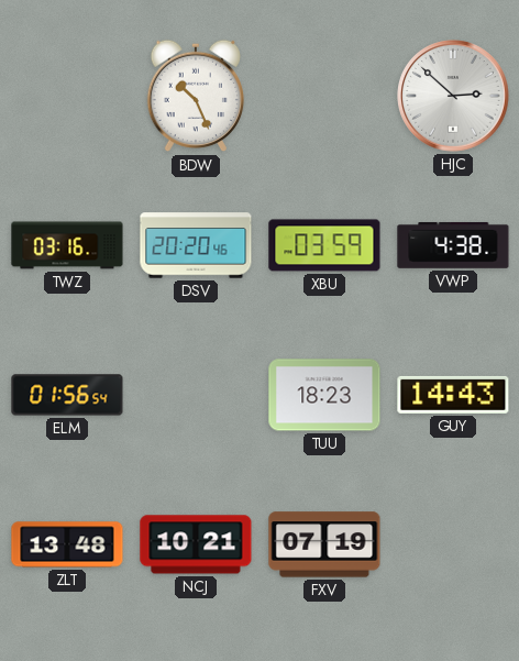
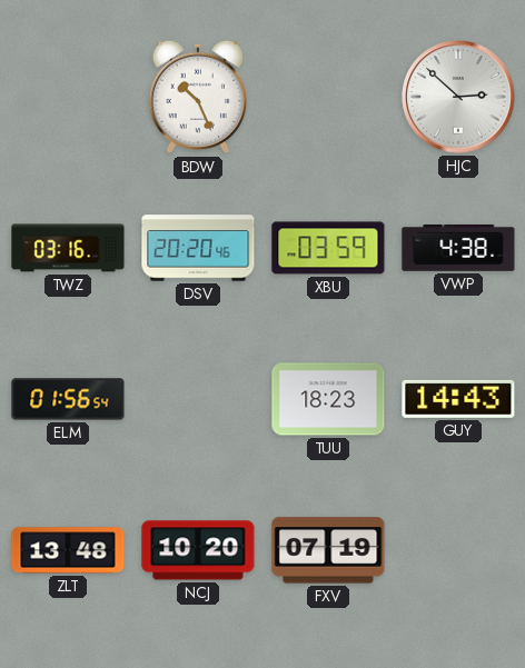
NCJ: 10:21 -> 10:20
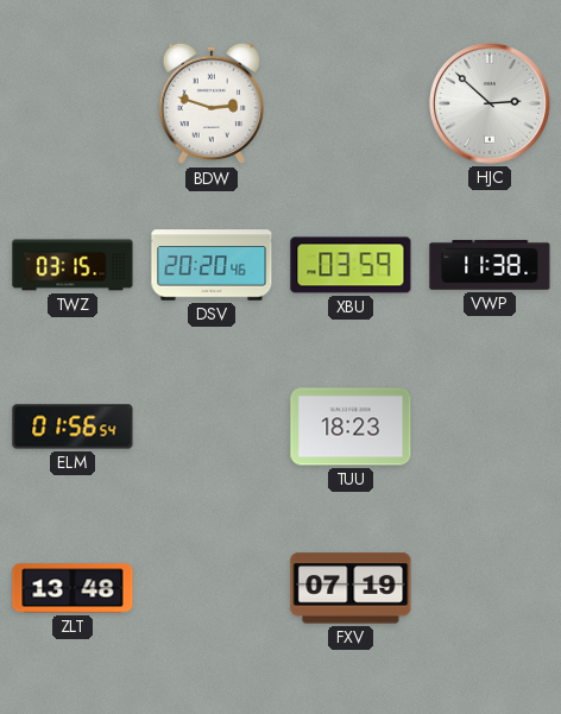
BDW: 10:26 -> 2:48
TWZ: 03:16 -> 03:15
VWP: 4:38 -> 11:38
GUY: 14:43 -> none
NCJ: 10:20 -> none
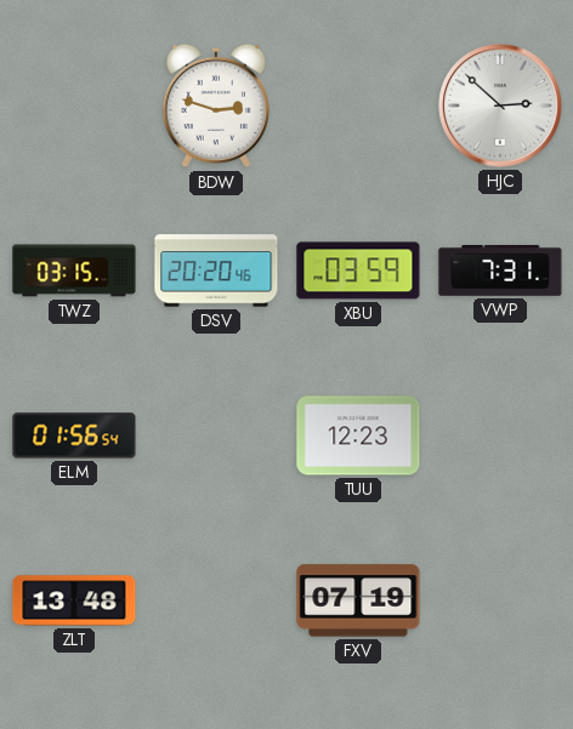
VWP: 11:38 -> 7:31
TUU: 18:23 -> 12:23
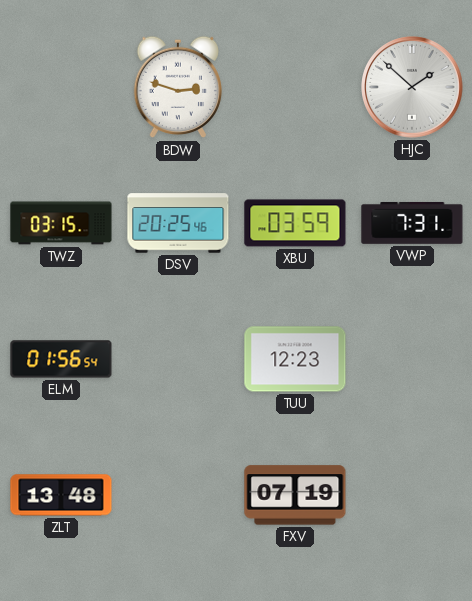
HJC: 2:52 -> 1:52
DSV: 20:20 -> 20:25
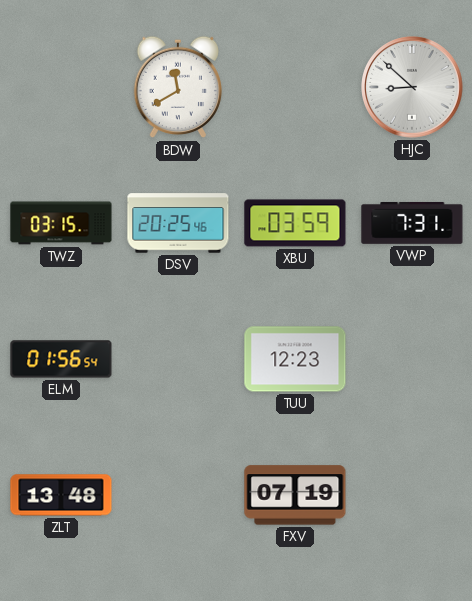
BDW: 2:48 -> 11:40
HJC: 1:52 -> 8:52
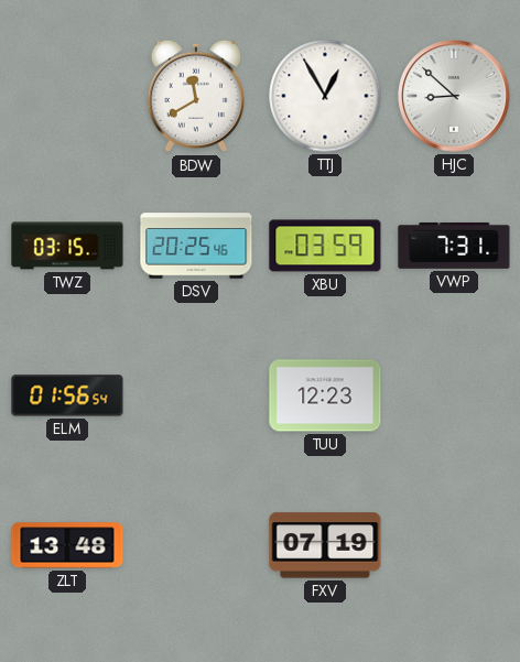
TTJ: none -> 12:55
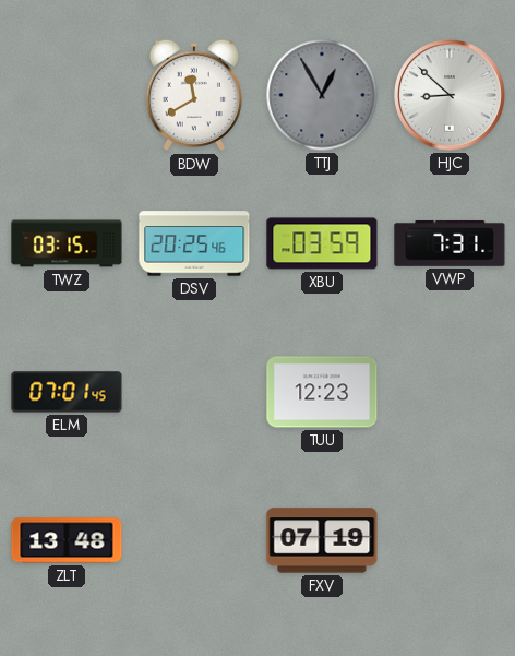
TTJ dial: white -> grey
ELM: 01:56 -> 07:01
